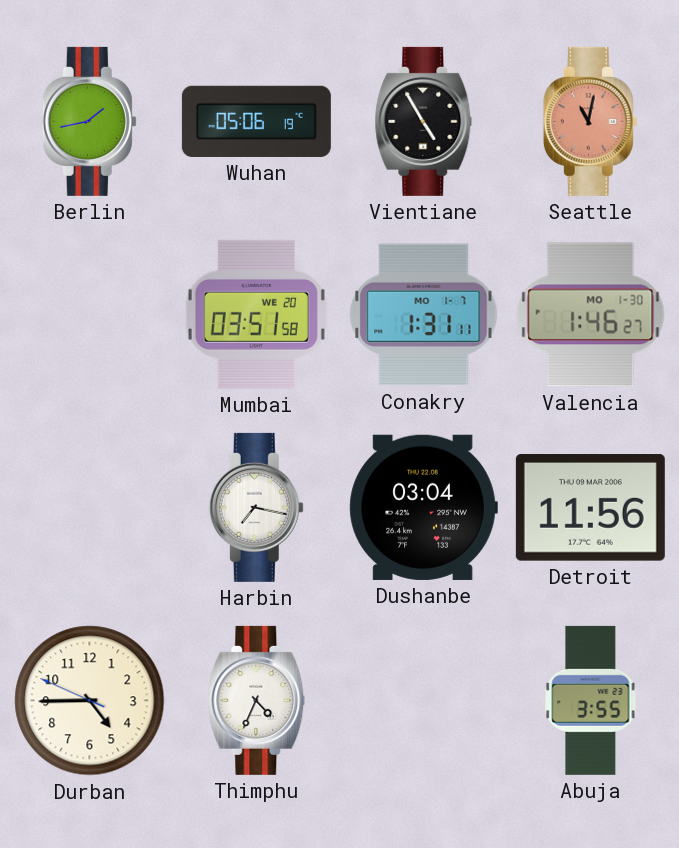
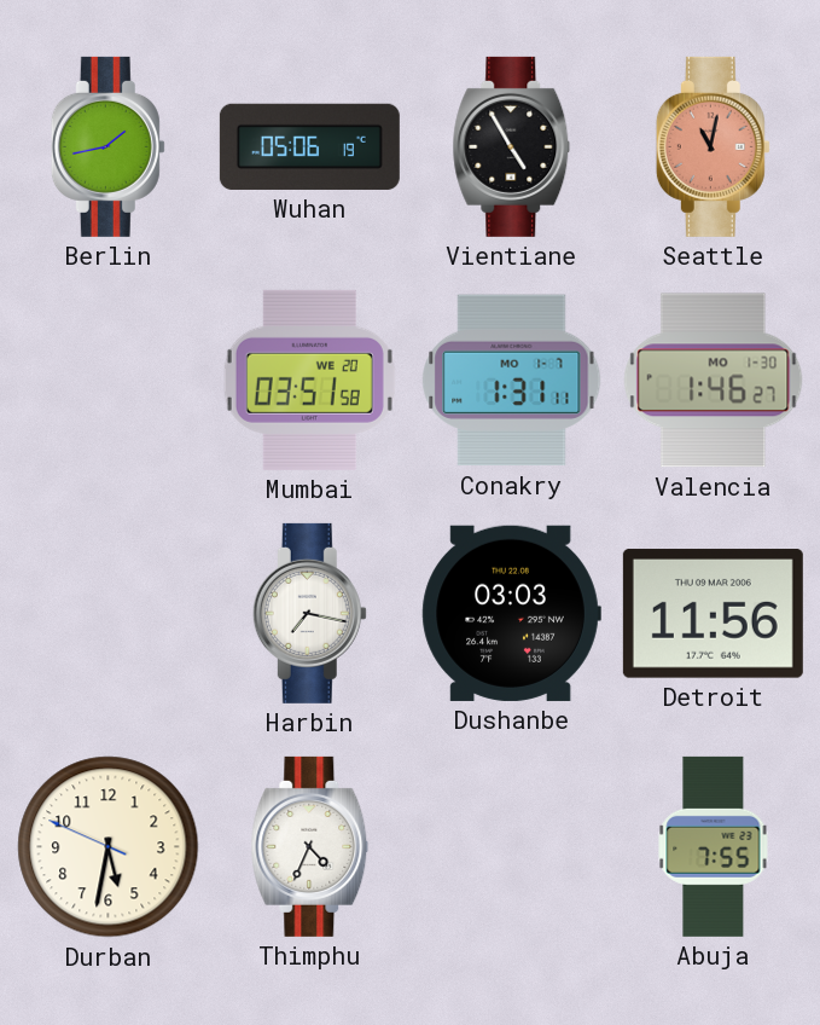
Dushanbe: 03:04 -> 03:03
Durban: 4:44 -> 5:31
Abuja: 3:55 -> 7:55
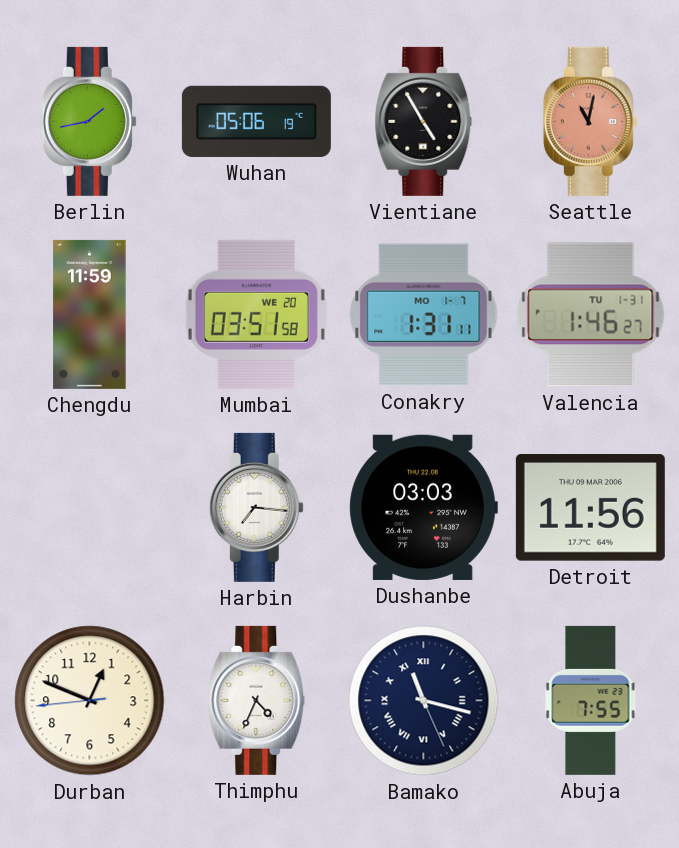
Chengdu: none -> 11:59
Valencia date: MO 1-30 -> TU 1-31
Harbin: 7:17 -> 7:16
Durban: 5:31 -> 12:48
Bamako: none -> 11:17
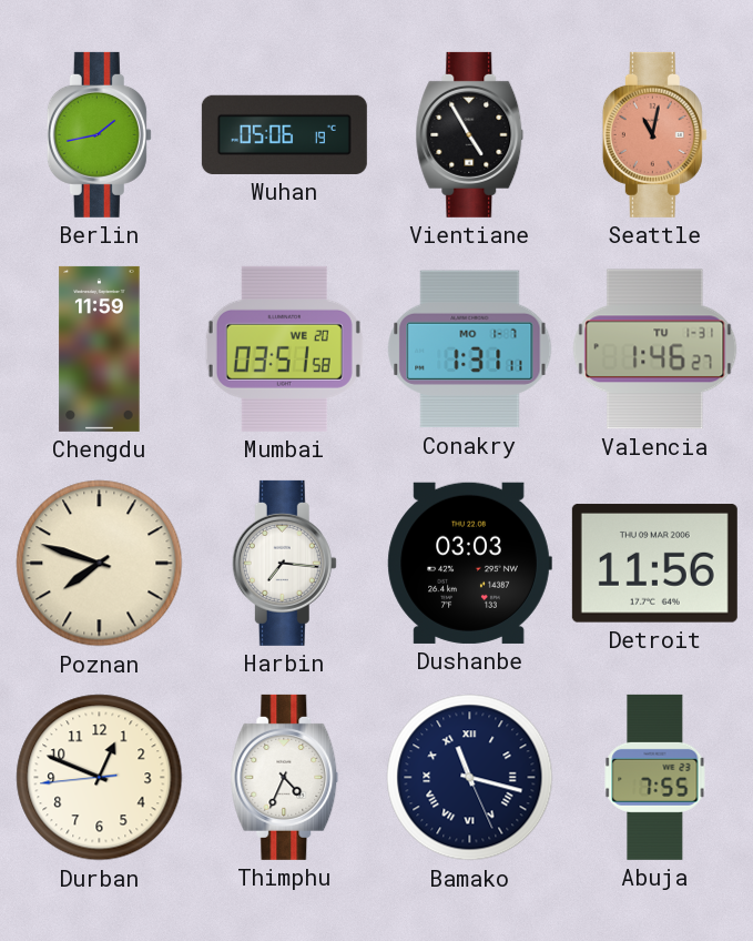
Poznan: none -> 7:48
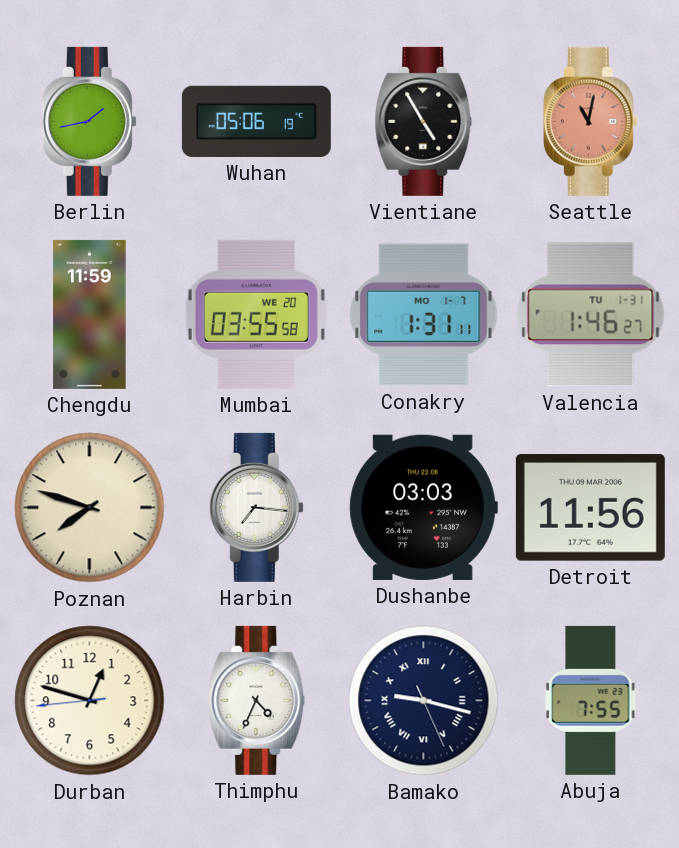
Mumbai: 03:51 -> 03:55
Durban: 12:48 -> 12:47
Bamako: 11:17 -> 9:17
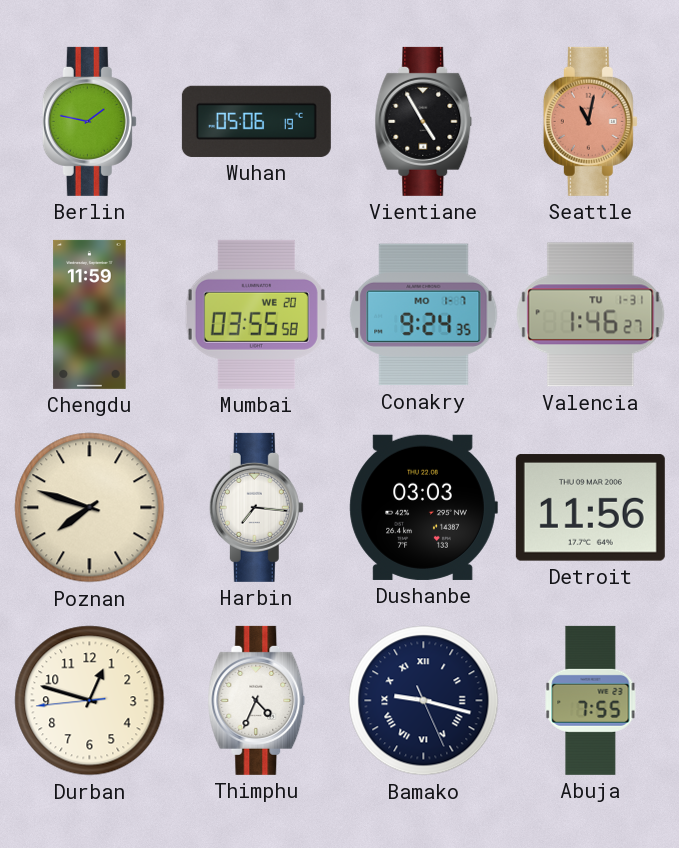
Berlin: 1:43 -> 1:47
Conakry: 1:31 -> 9:24
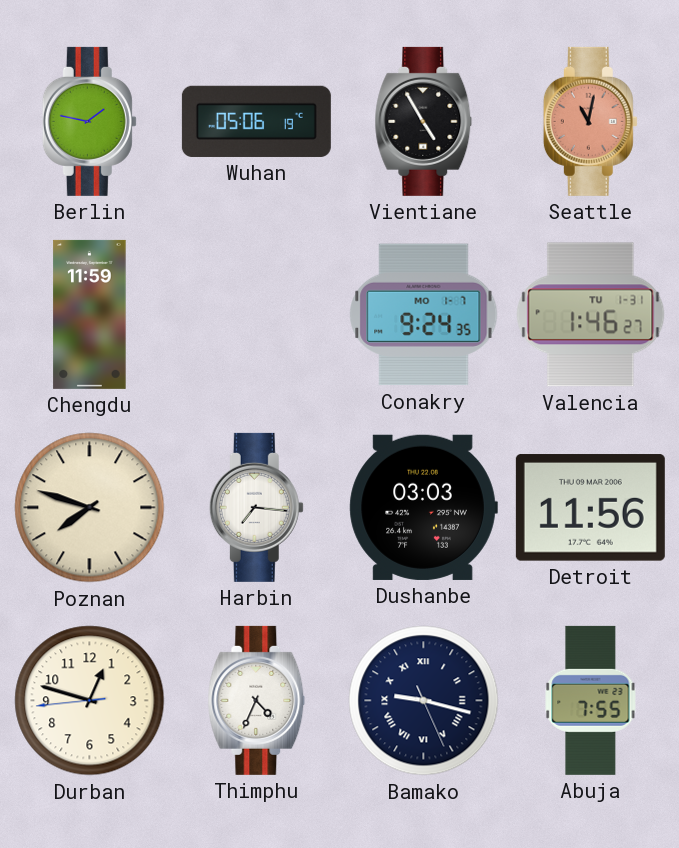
Mumbai: 03:55 -> none
